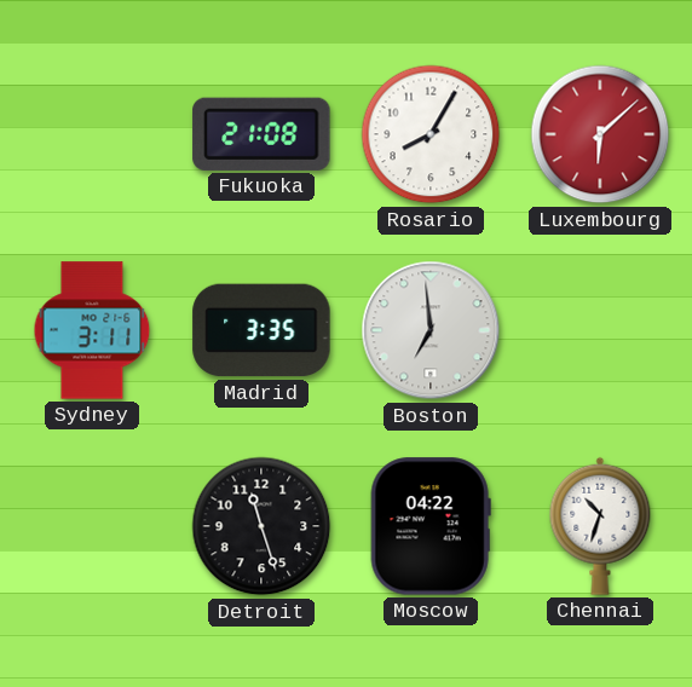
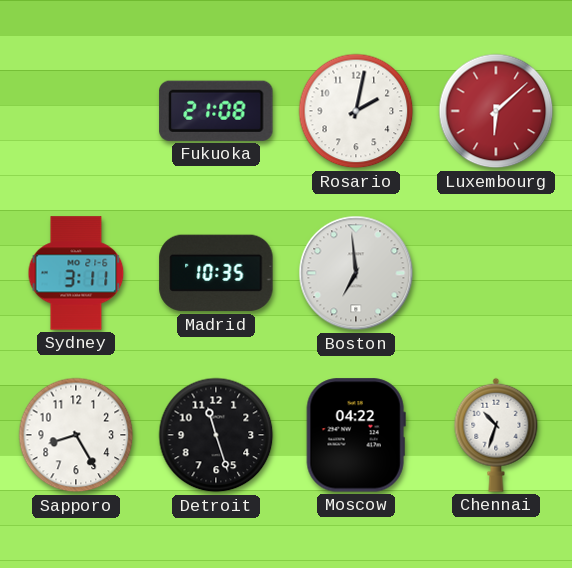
Rosario: 8:05 -> 2:02
Madrid: 3:35 -> 10:35
Sapporo: none -> 8:25
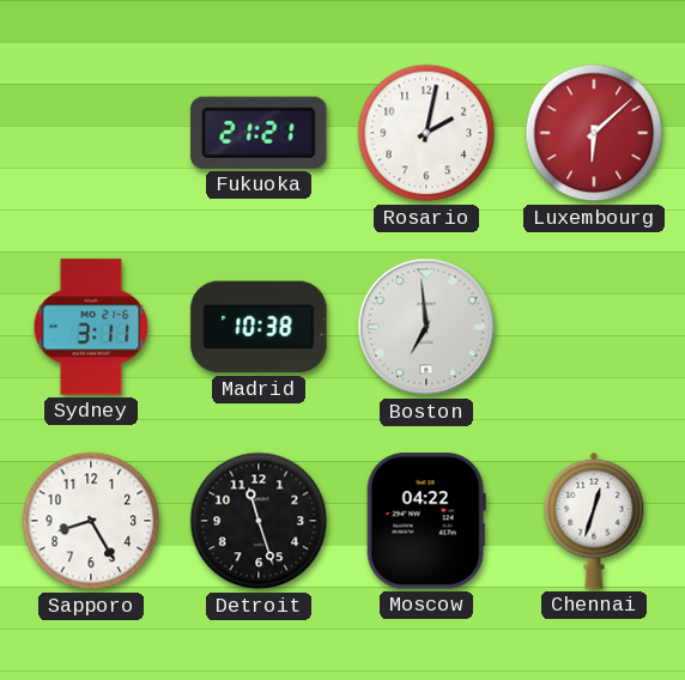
Fukuoka: 21:08 -> 21:21
Madrid: 10:35 -> 10:38
Chennai: 10:33 -> 12:33
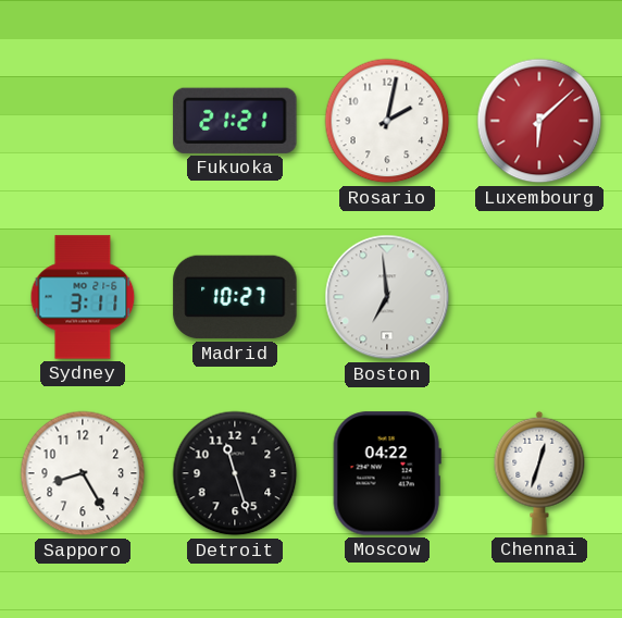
Madrid: 10:38 -> 10:27
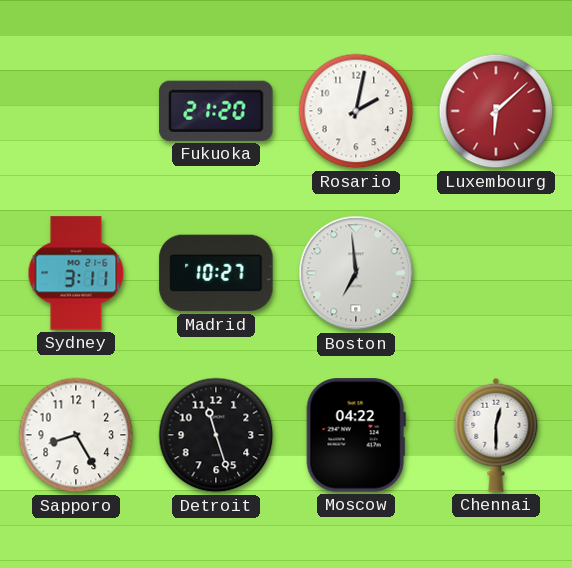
Fukuoka: 21:21 -> 21:20
Chennai: 12:33 -> 12:30
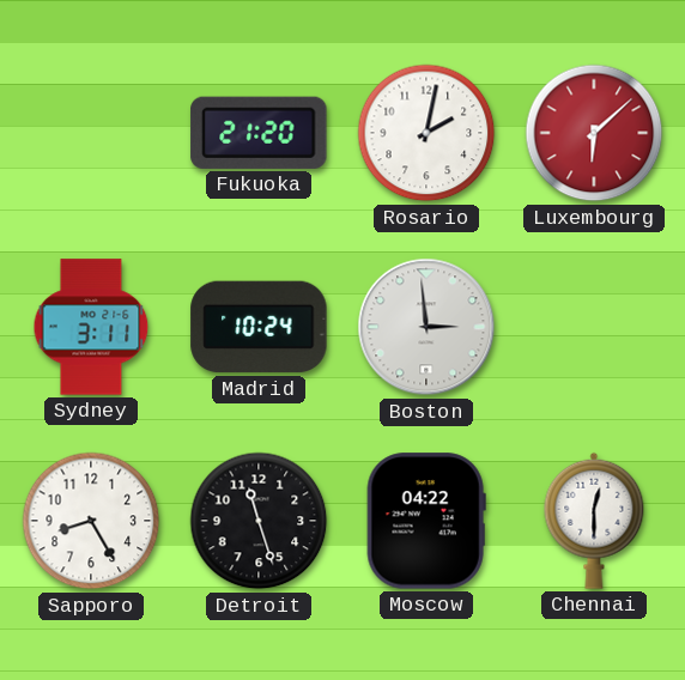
Madrid: 10:27 -> 10:24
Boston: 6:59 -> 2:59
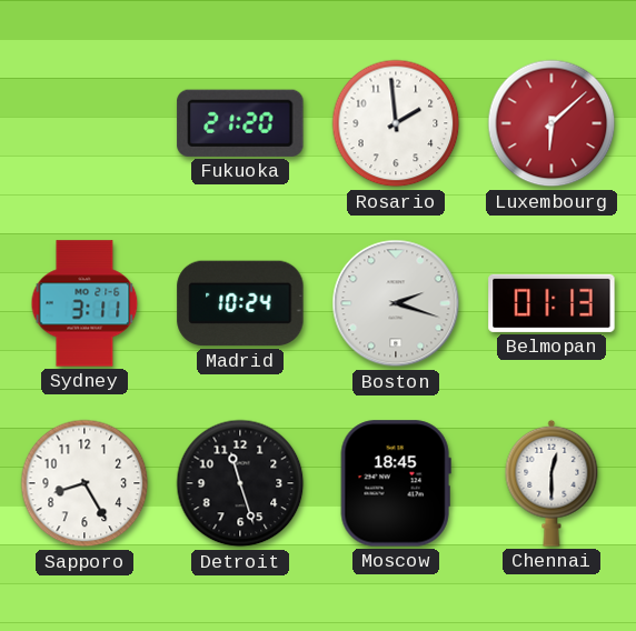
Rosario: 2:02 -> 1:59
Boston: 2:59 -> 2:18
Belmopan: none -> 01:13
Moscow: 04:22 -> 18:45
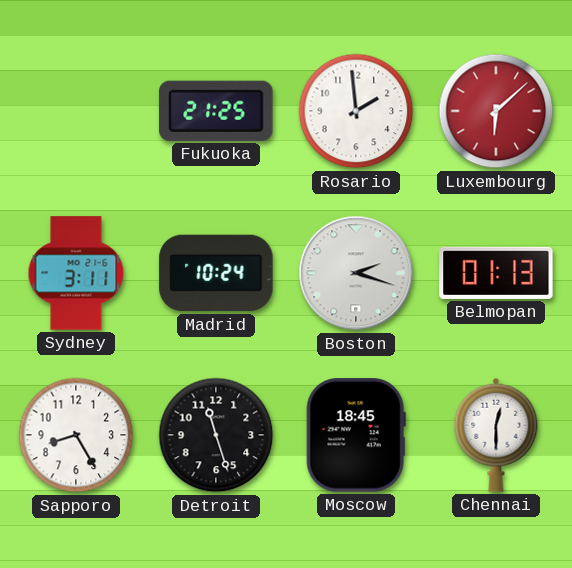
Fukuoka: 21:20 -> 21:25
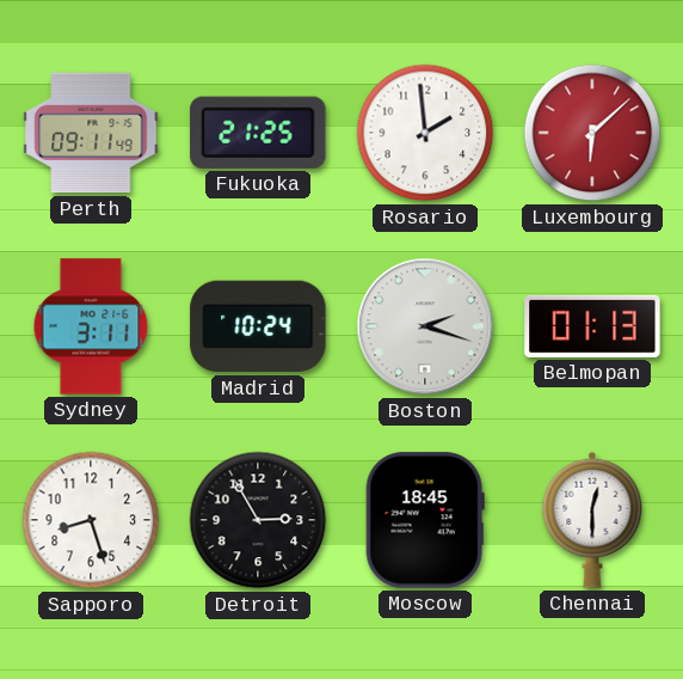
Perth: none -> 09:11
Sapporo: 8:25 -> 8:27
Detroit: 11:27 -> 2:55
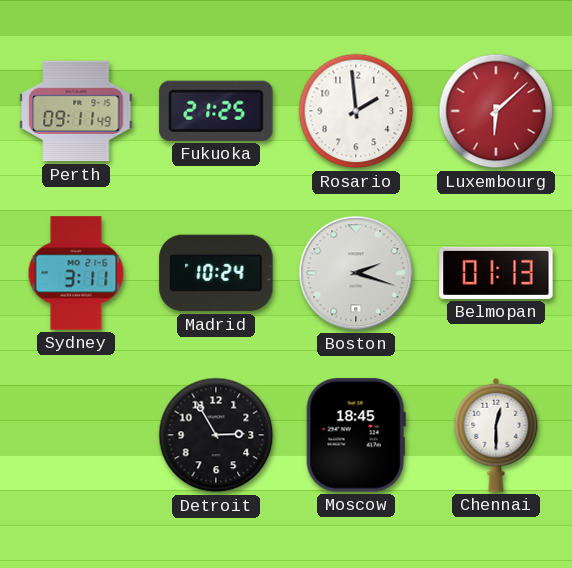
Sapporo: 8:27 -> none
